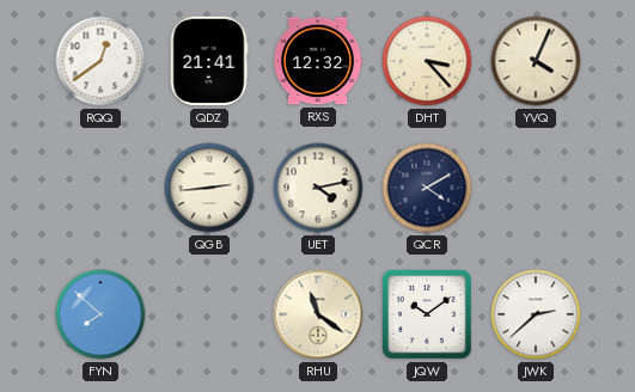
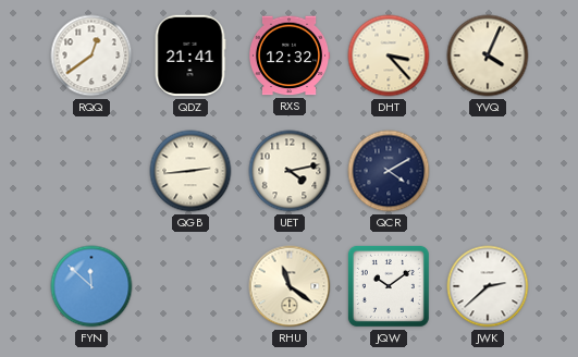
FYN: 7:52 -> 11:52
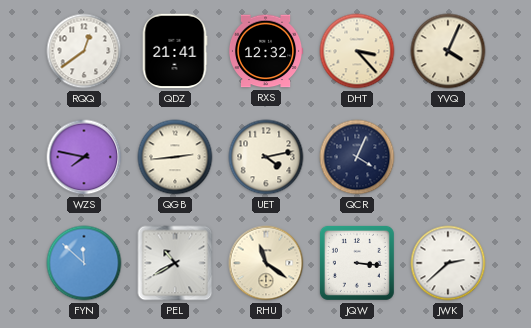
WZS: none -> 7:47
QCR: 4:10 -> 4:04
PEL: none -> 10:40
JQW: 10:09 -> 3:16
